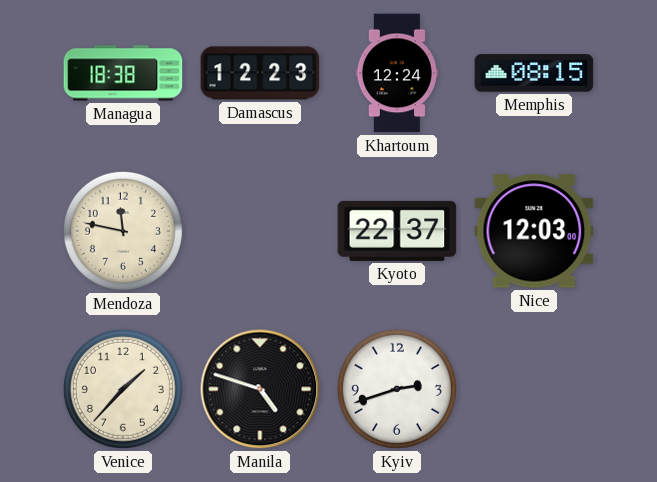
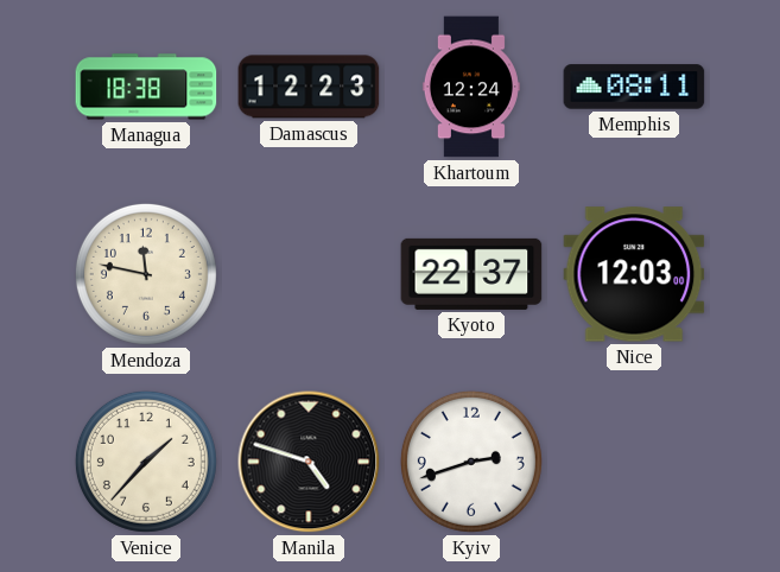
Memphis: 08:15 -> 08:11
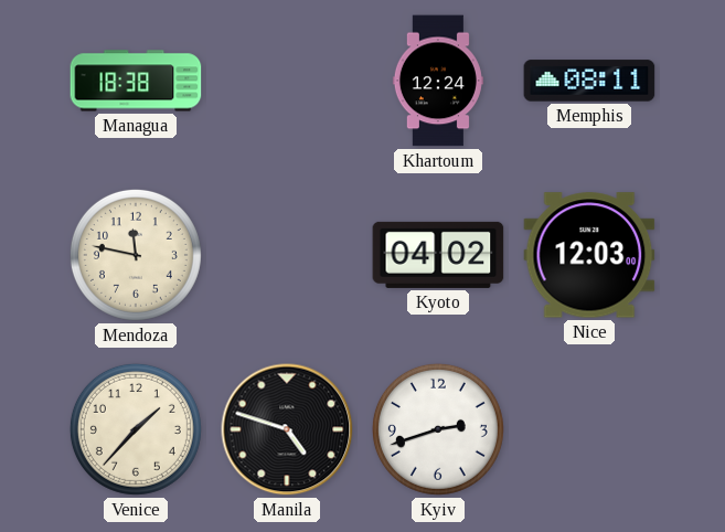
Damascus: 12:23 -> none
Kyoto: 22:37 -> 04:02
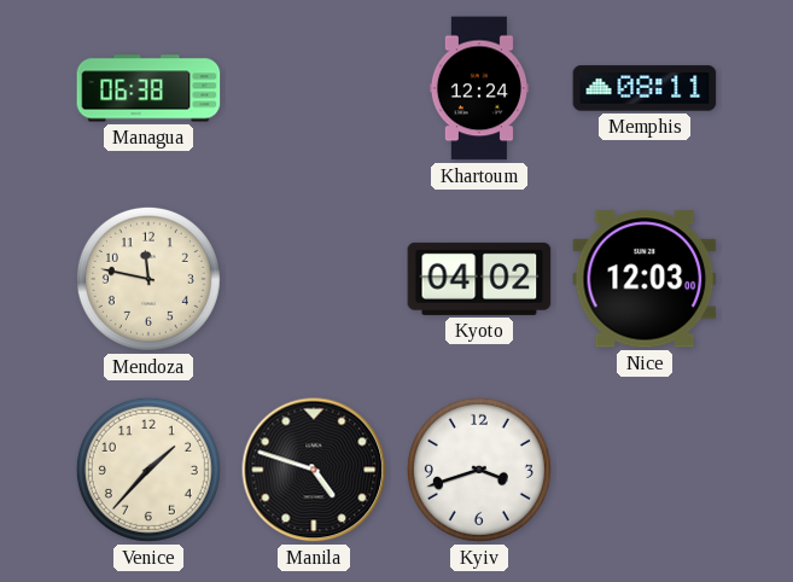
Managua: 18:38 -> 06:38
Kyiv: 2:42 -> 3:42
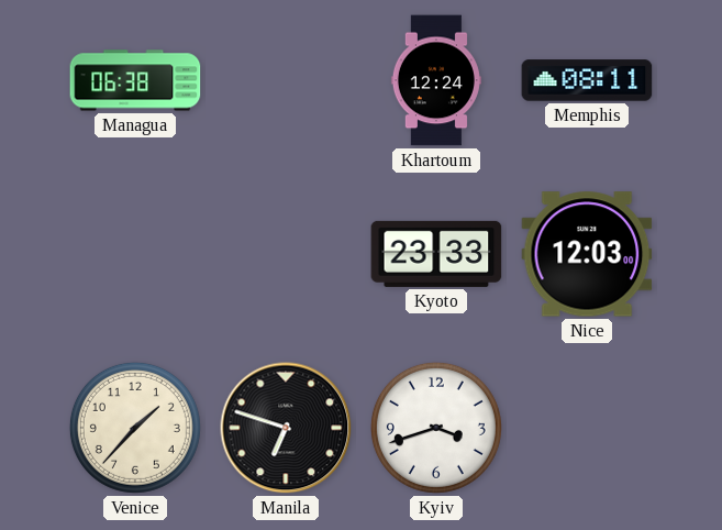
Mendoza: 11:47 -> none
Kyoto: 04:02 -> 23:33
Manila: 4:48 -> 6:48
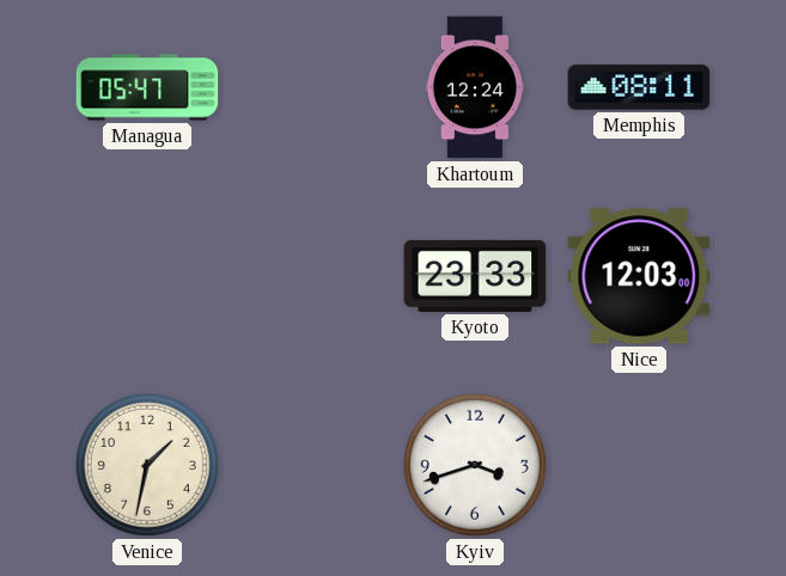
Managua: 06:38 -> 05:47
Venice: 1:37 -> 1:32
Manila: 6:48 -> none
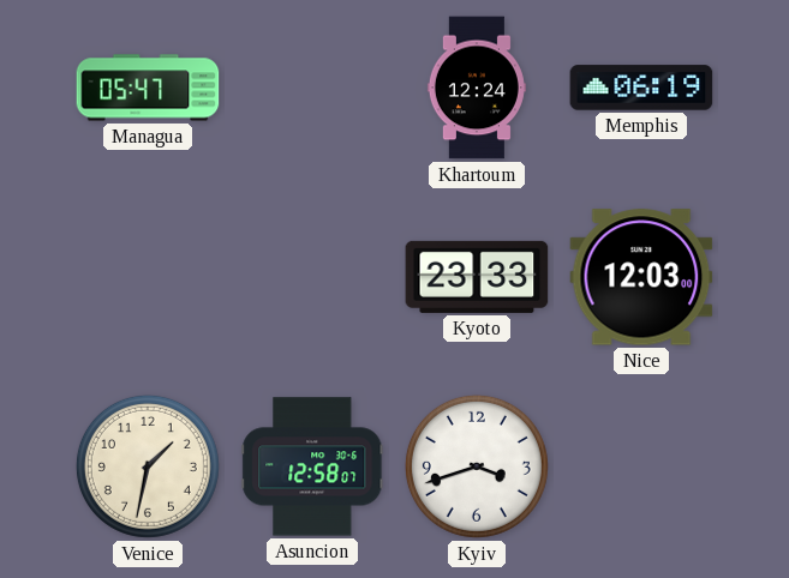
Memphis: 08:11 -> 06:19
Asuncion: none -> 12:58
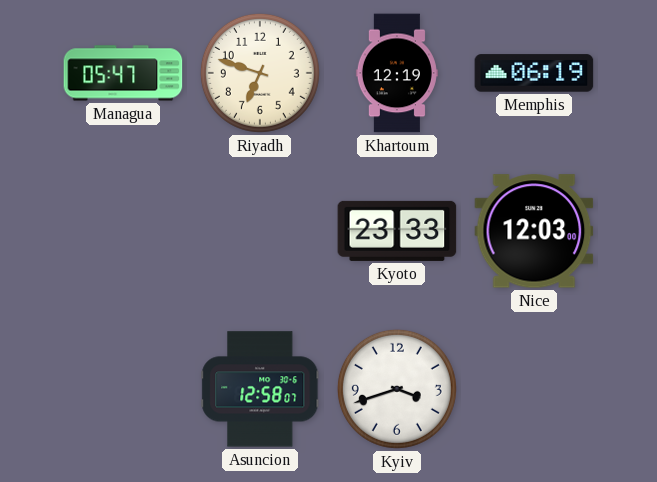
Riyadh: none -> 6:48
Khartoum: 12:24 -> 12:19
Venice: 1:32 -> none
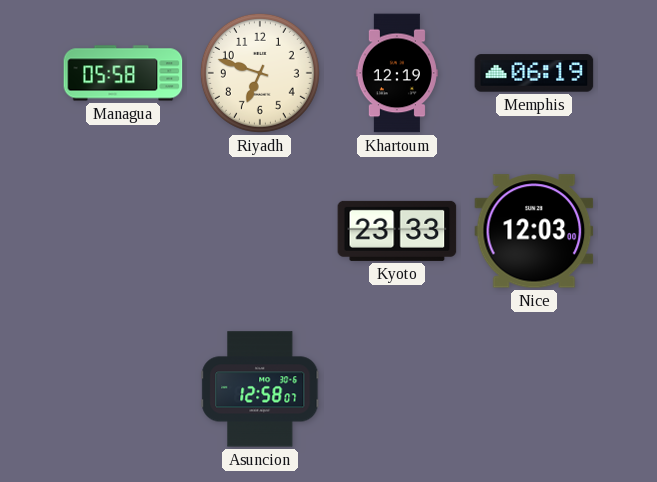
Managua: 05:47 -> 05:58
Kyiv: 3:42 -> none
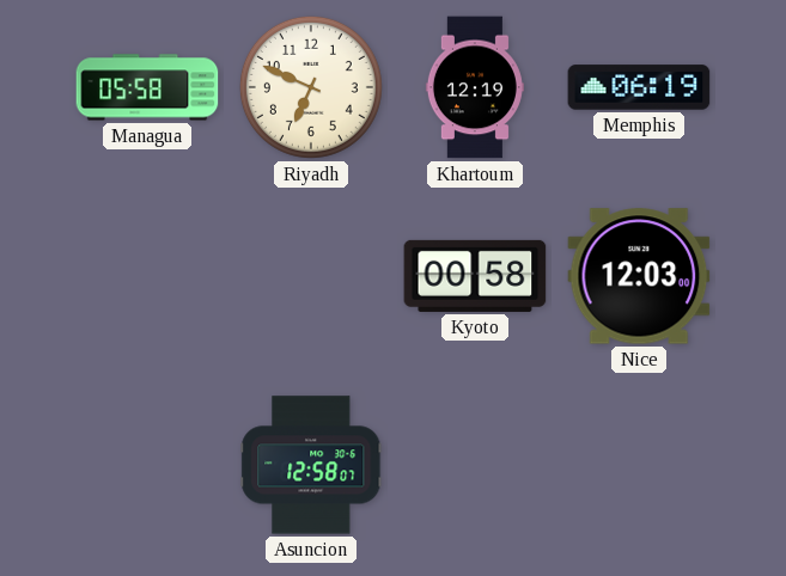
Riyadh: 6:48 -> 6:49
Kyoto: 23:33 -> 00:58
